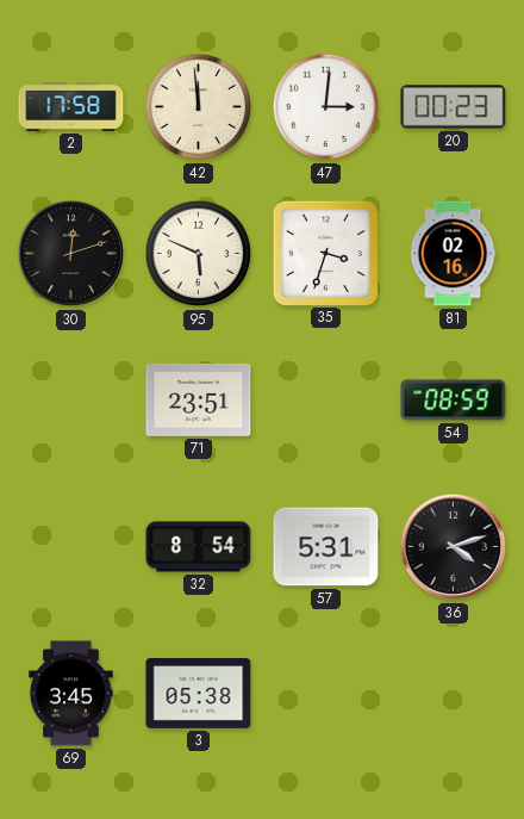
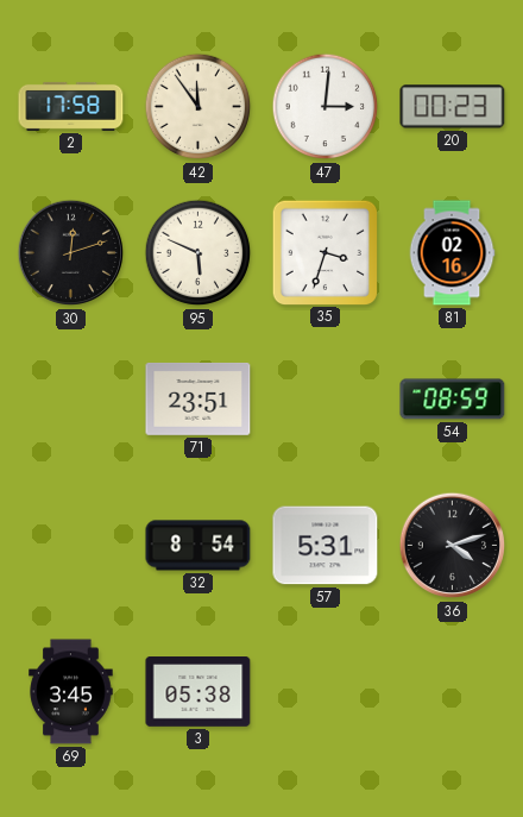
42: 11:59 -> 11:54
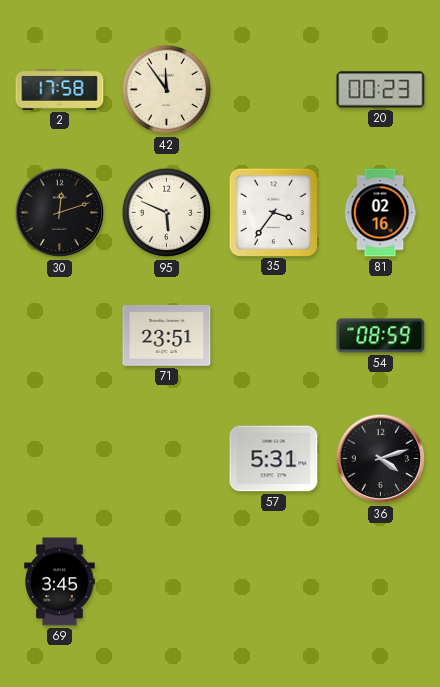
47: 3:01 -> none
35: 3:33 -> 3:36
32: 8:54 -> none
3: 05:38 -> none
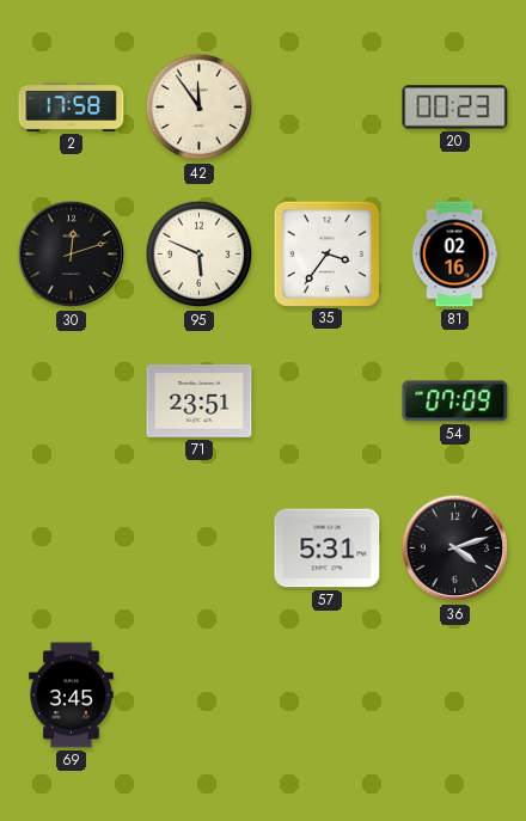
54: 08:59 -> 07:09
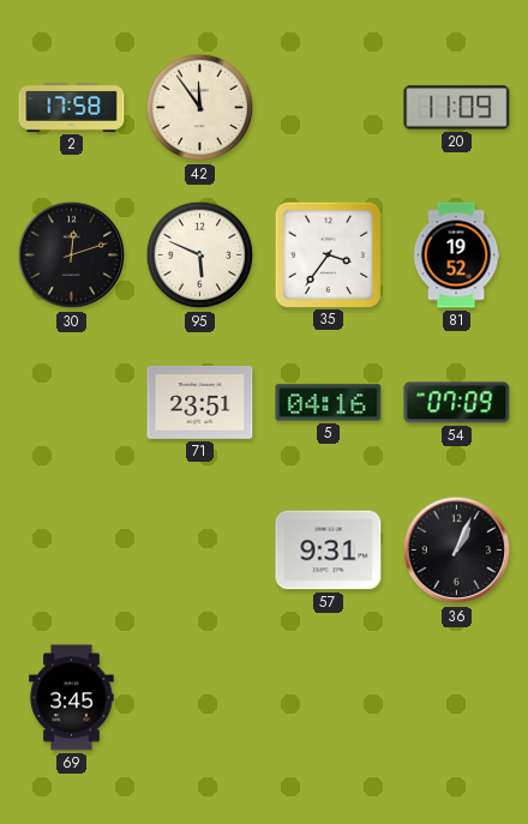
20: 00:23 -> 11:09
81: 02:16 -> 19:52
5: none -> 04:16
57: 5:31 -> 9:31
36: 4:12 -> 1:04
